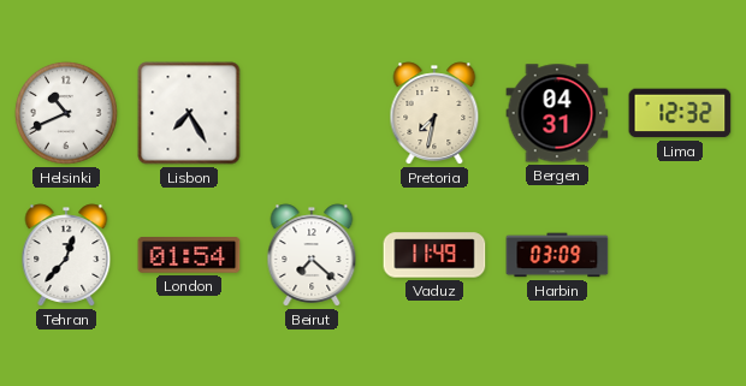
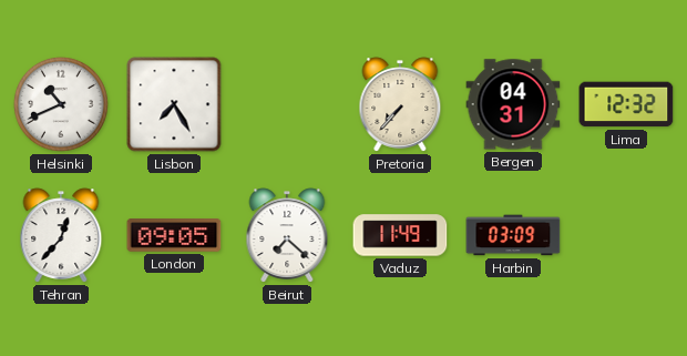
Pretoria: 7:32 -> 7:37
London: 01:54 -> 09:05
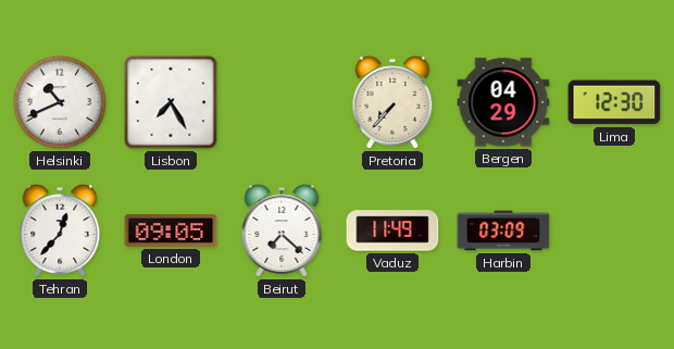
Bergen: 04:31 -> 04:29
Lima: 12:32 -> 12:30
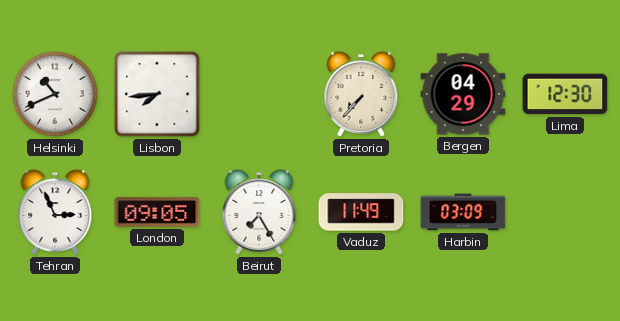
Lisbon: 7:25 -> 7:44
Tehran: 12:37 -> 2:56
Beirut: 7:22 -> 7:25
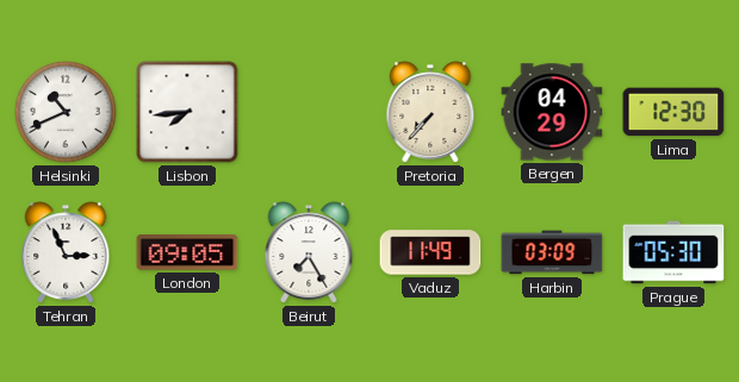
Prague: none -> 05:30
